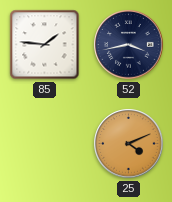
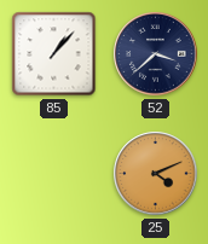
85: 1:46 -> 1:07
52: 3:43 -> 3:38
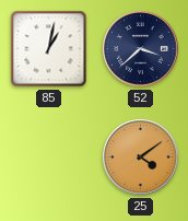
85: 1:07 -> 1:02
25: 4:11 -> 4:09
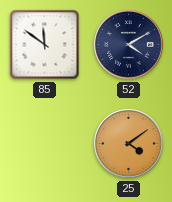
85: 1:02 -> 11:51
52: 3:38 -> 4:10
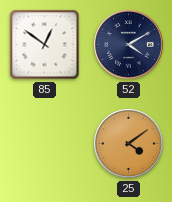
85: 11:51 -> 12:51
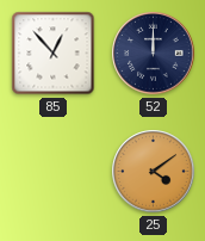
85: 12:51 -> 12:53
52: 4:10 -> 12:00
